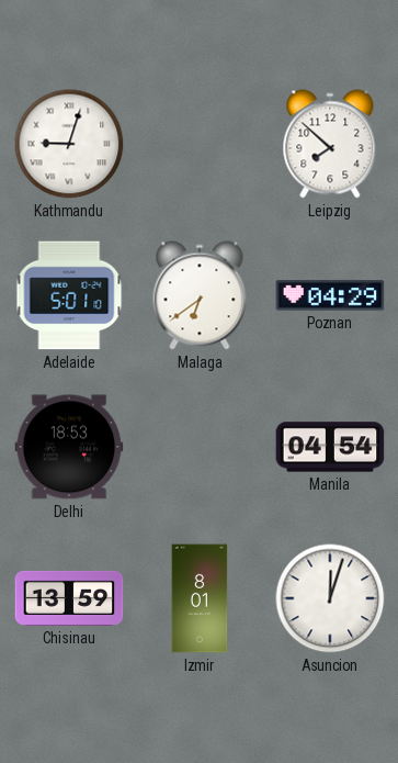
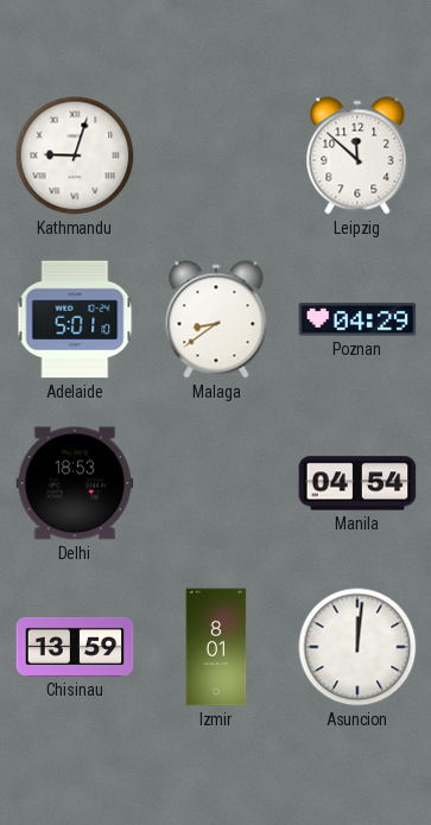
Leipzig: 7:52 -> 11:52
Malaga: 6:39 -> 8:39
Asuncion: 12:03 -> 12:01
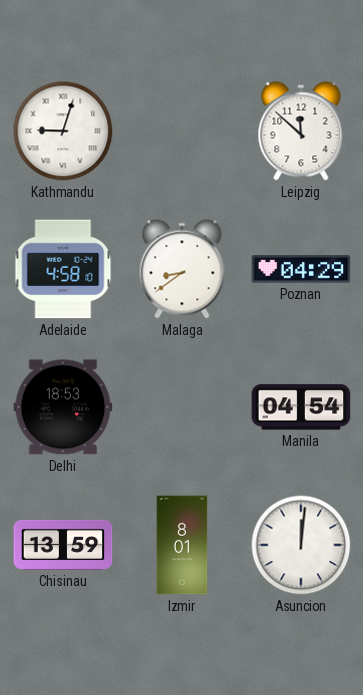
Adelaide: 5:01 -> 4:58
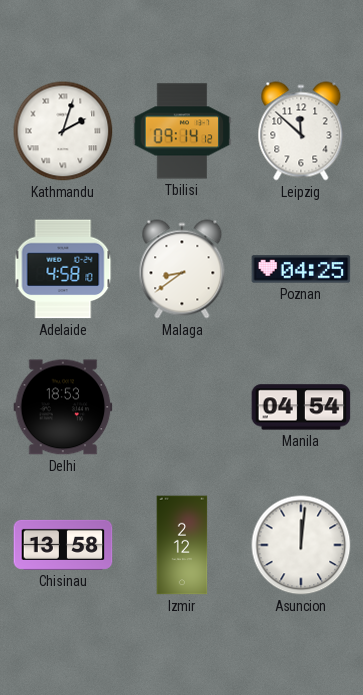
Kathmandu: 9:03 -> 2:03
Tbilisi: none -> 09:14
Poznan: 04:29 -> 04:25
Chisinau: 13:59 -> 13:58
Izmir: 8:01 -> 2:12
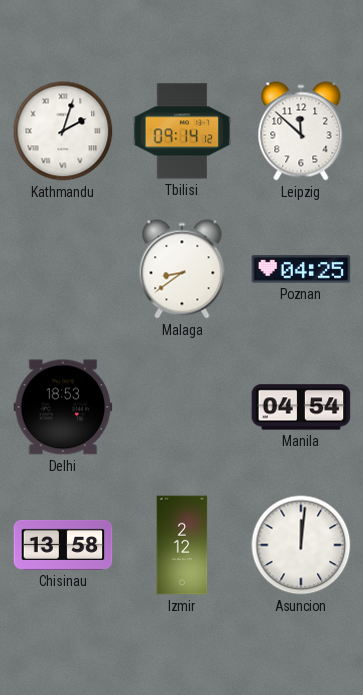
Adelaide: 4:58 -> none
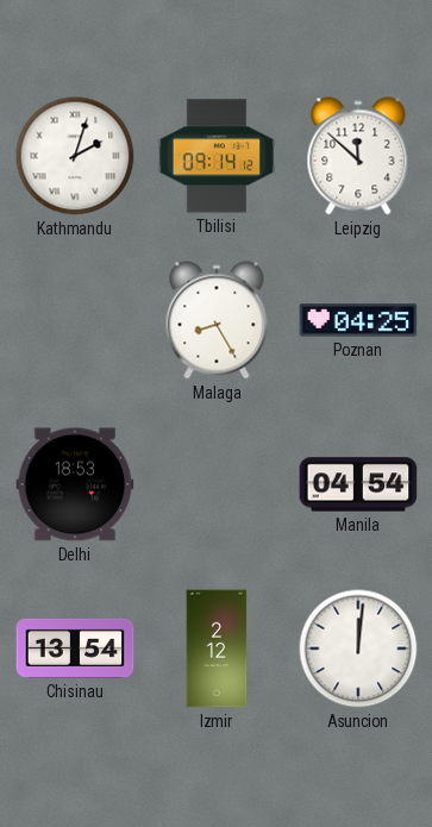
Malaga: 8:39 -> 8:25
Chisinau: 13:58 -> 13:54
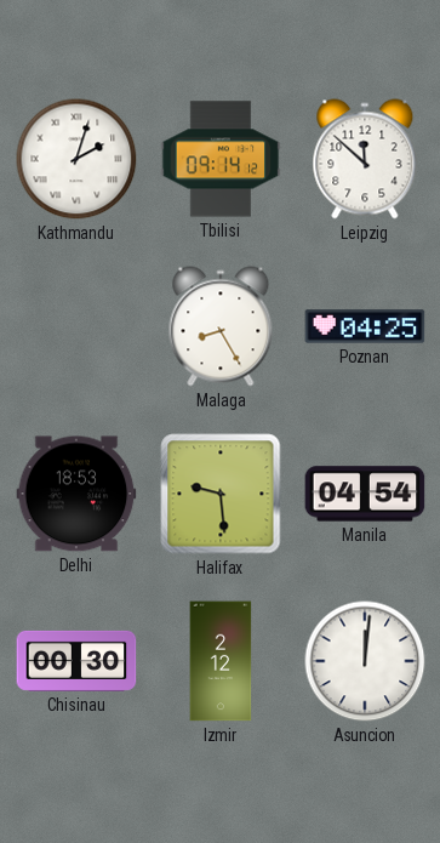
Halifax: none -> 9:29
Chisinau: 13:54 -> 00:30
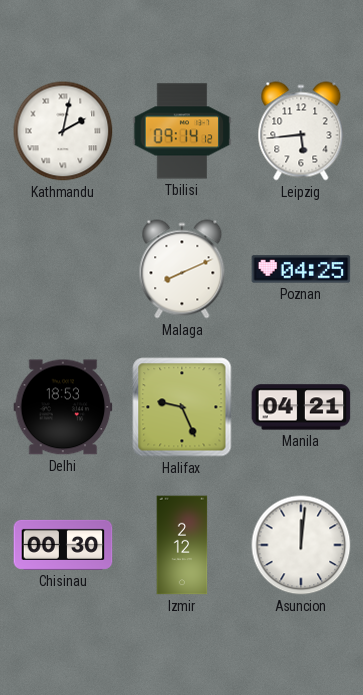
Kathmandu: 2:03 -> 2:02
Leipzig: 11:52 -> 5:44
Malaga: 8:25 -> 8:11
Halifax: 9:29 -> 9:26
Manila: 04:54 -> 04:21
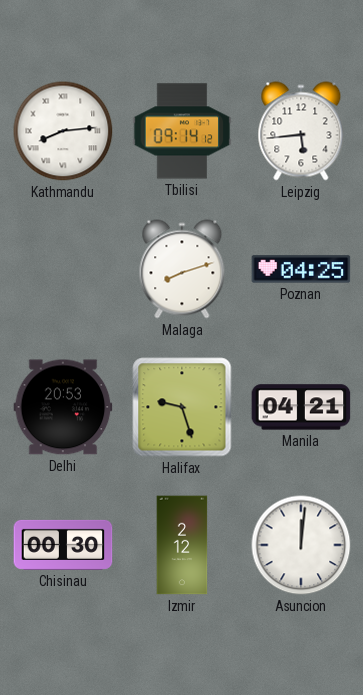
Kathmandu: 2:02 -> 8:14
Malaga: 8:11 -> 8:12
Delhi: 18:53 -> 20:53
Halifax: 9:26 -> 9:27
